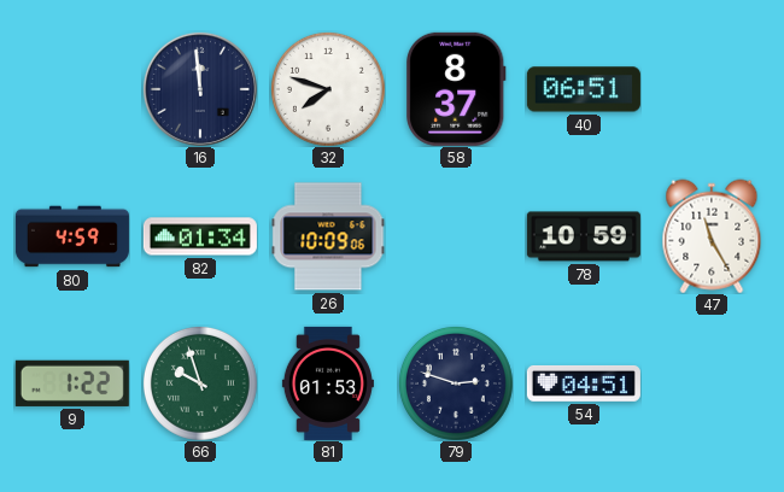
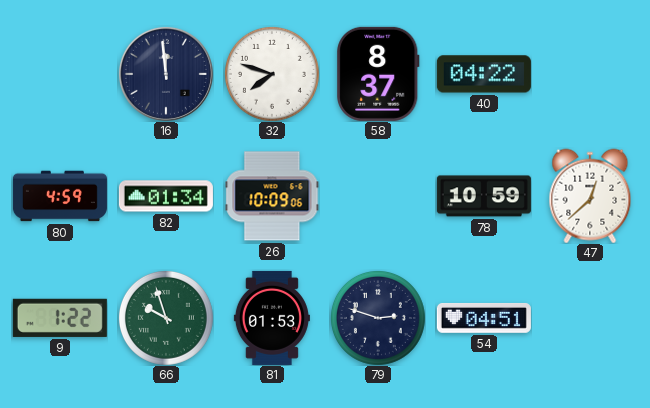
40: 06:51 -> 04:22
47: 11:25 -> 12:38
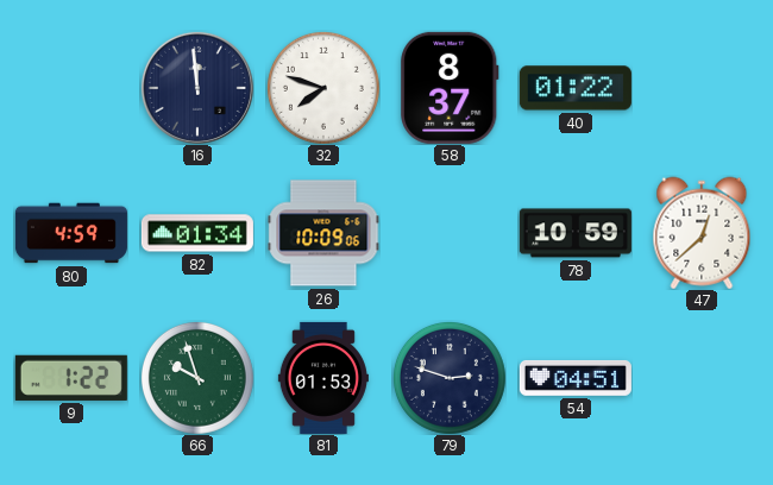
40: 04:22 -> 01:22
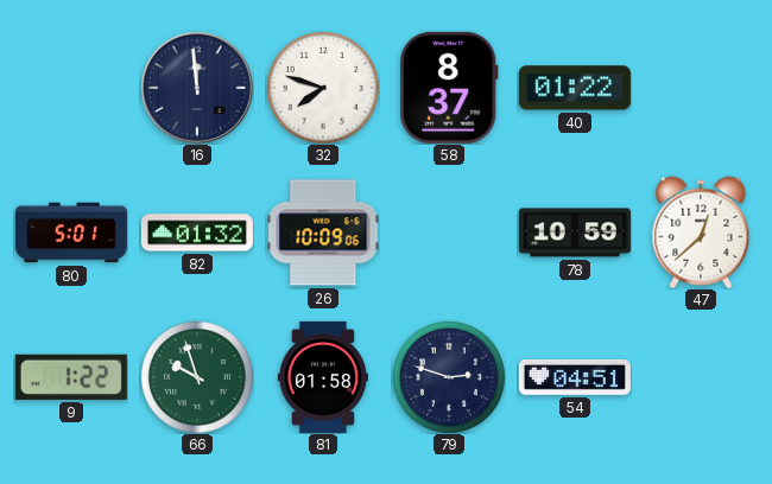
80: 4:59 -> 5:01
82: 01:34 -> 01:32
81: 01:53 -> 01:58
